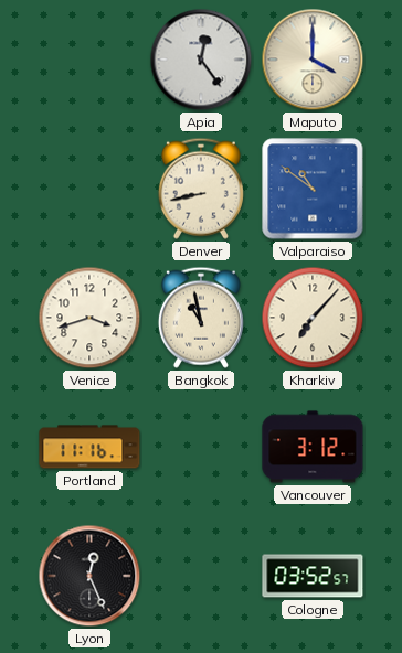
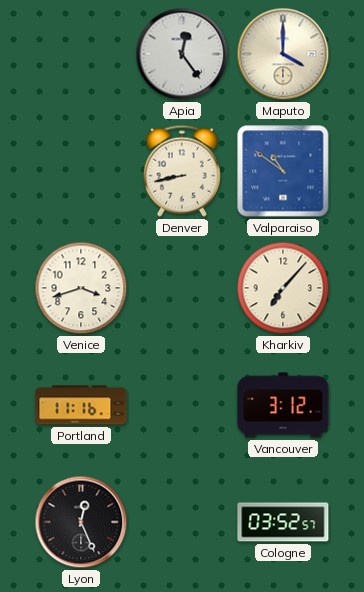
Bangkok: 10:58 -> none
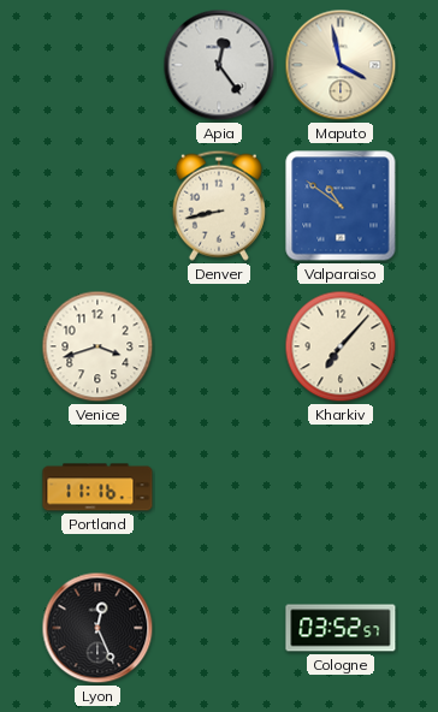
Maputo: 4:00 -> 3:58
Vancouver: 3:12 -> none
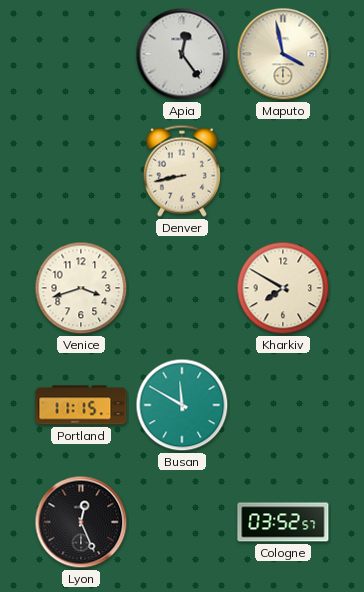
Valparaiso: 10:51 -> none
Kharkiv: 7:07 -> 7:50
Portland: 11:16 -> 11:15
Busan: none -> 11:50
